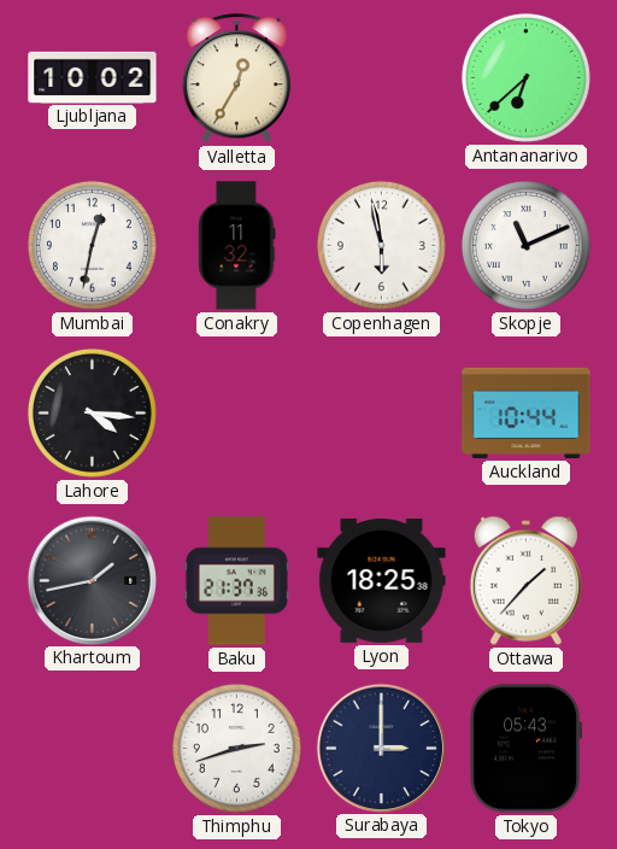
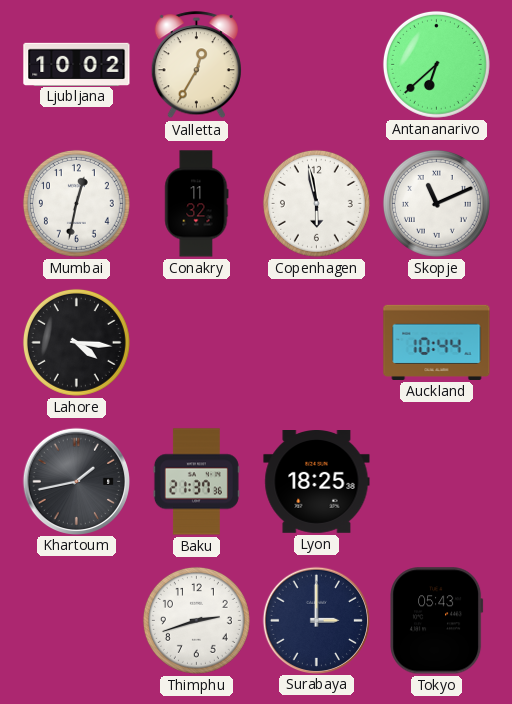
Ottawa: 1:37 -> none
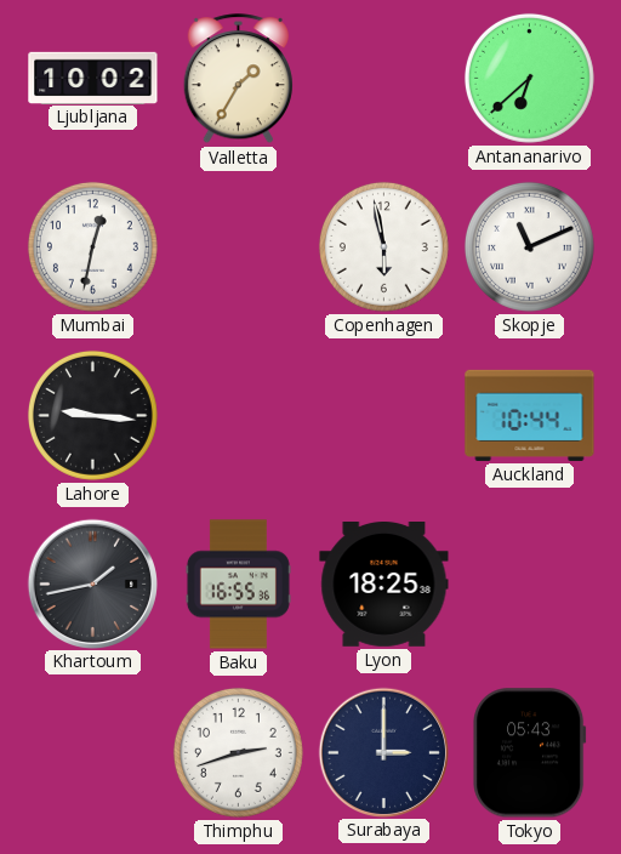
Valletta: 12:35 -> 1:35
Conakry: 11:32 -> none
Lahore: 4:16 -> 9:16
Baku: 21:37 -> 16:55
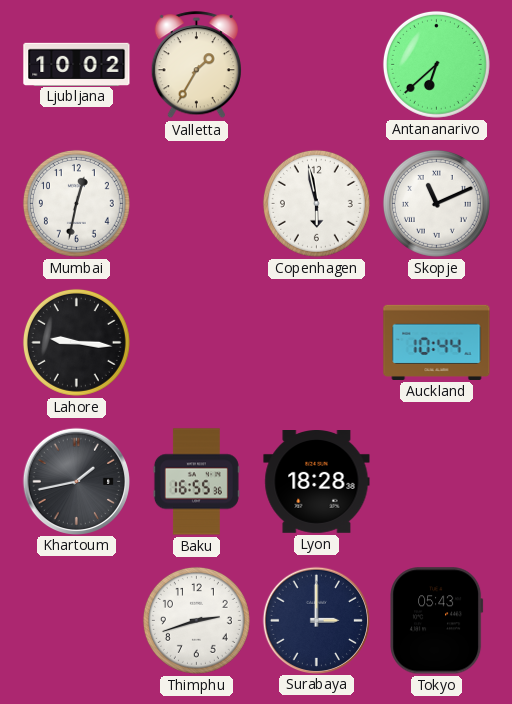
Lyon: 18:25 -> 18:28
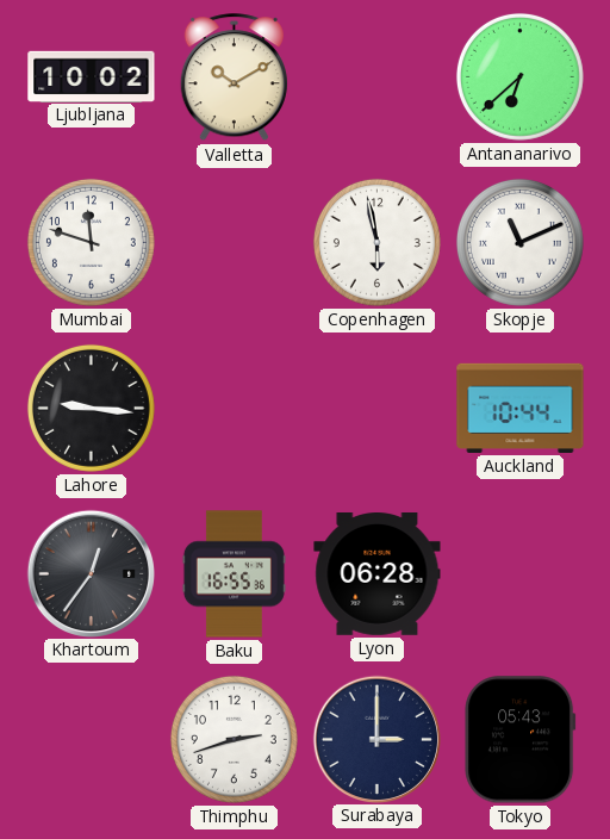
Valletta: 1:35 -> 10:10
Mumbai: 12:32 -> 11:48
Khartoum: 1:43 -> 12:36
Lyon: 18:28 -> 06:28
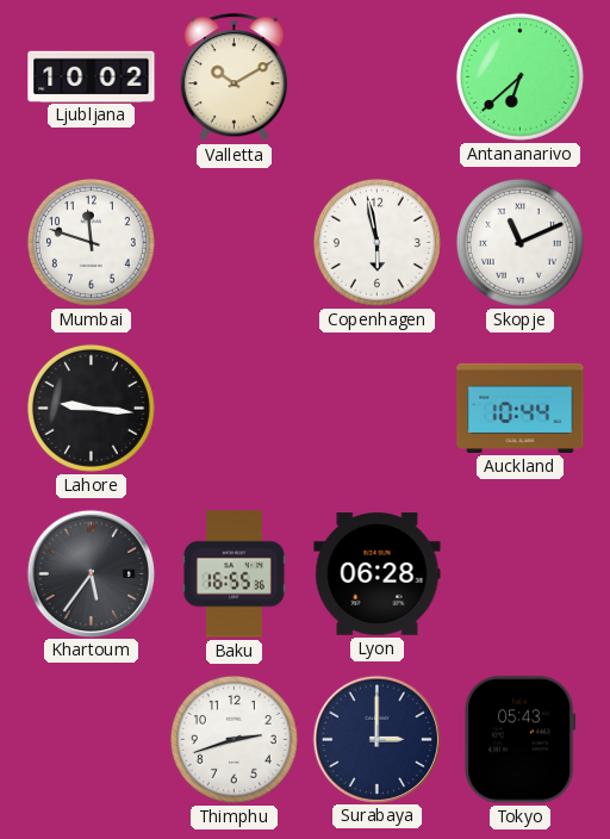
Khartoum: 12:36 -> 5:36
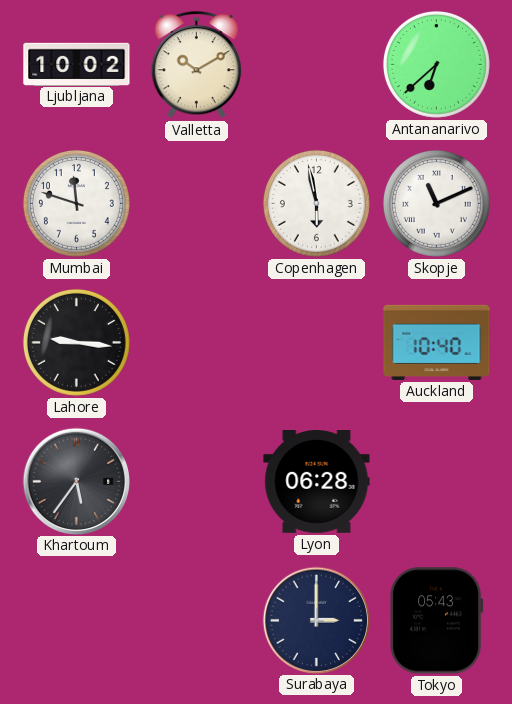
Auckland: 10:44 -> 10:40
Baku: 16:55 -> none
Thimphu: 2:42 -> none
